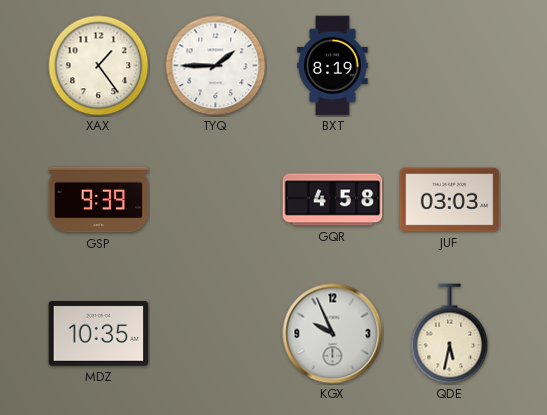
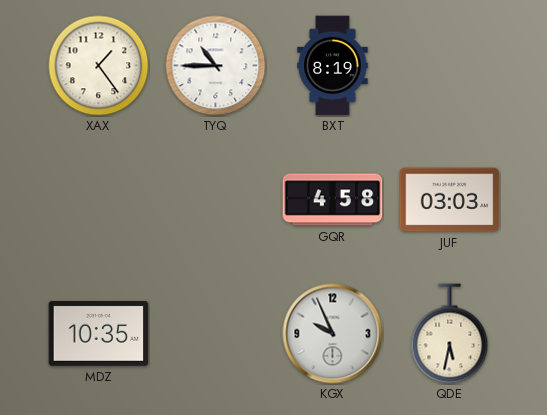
TYQ: 1:45 -> 10:45
GSP: 9:39 -> none
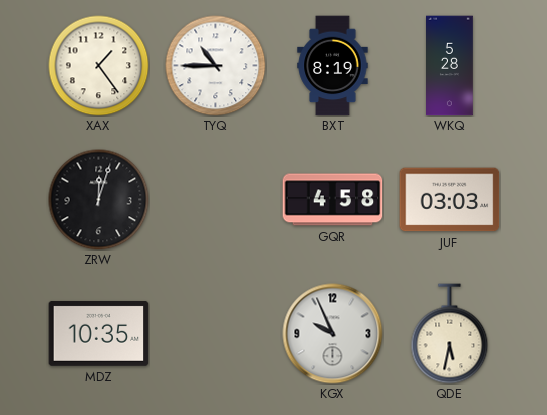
WKQ: none -> 5:28
ZRW: none -> 12:03
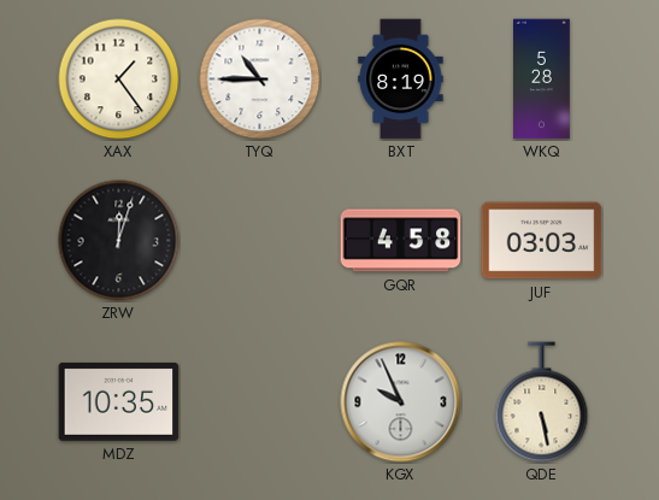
QDE: 5:32 -> 5:28
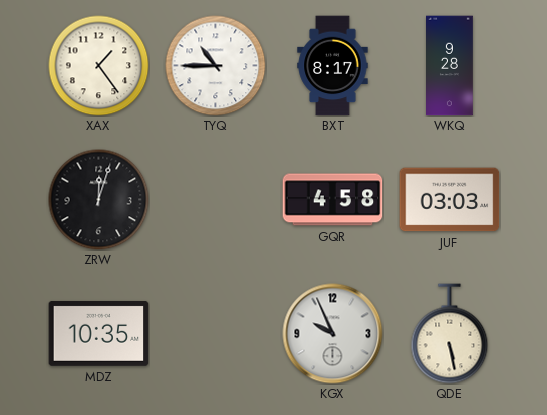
BXT: 8:19 -> 8:17
WKQ: 5:28 -> 9:28
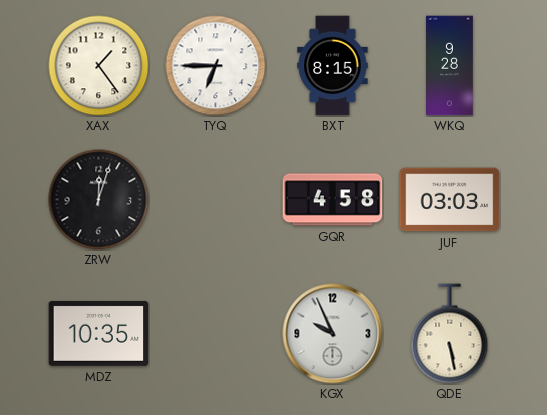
TYQ: 10:45 -> 6:45
BXT: 8:17 -> 8:15
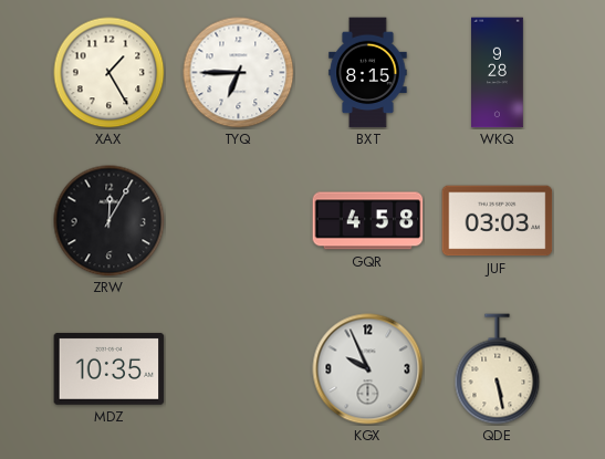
XAX: 1:24 -> 1:25
ZRW: 12:03 -> 12:05
